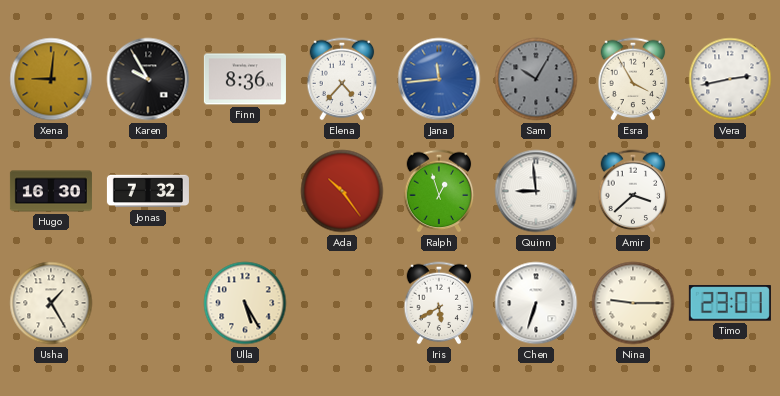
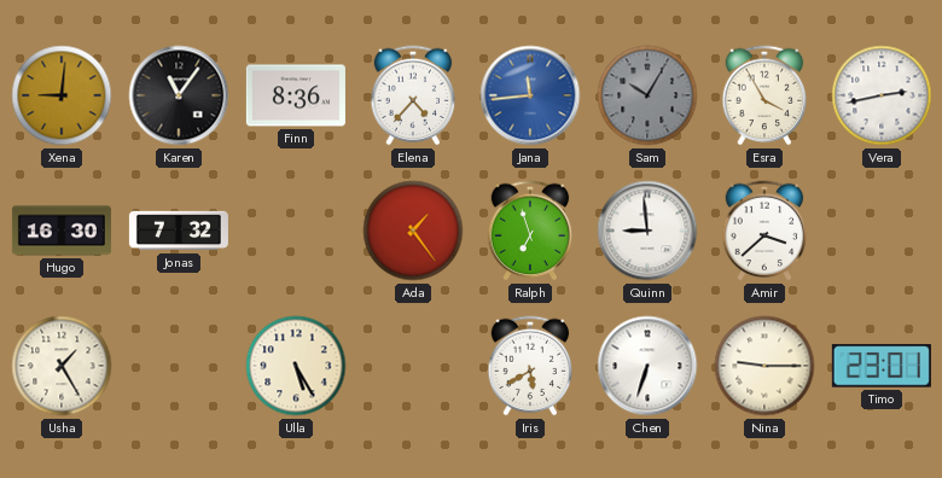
Karen: 9:55 -> 11:06
Ada: 10:24 -> 1:24
Ralph: 12:57 -> 6:57
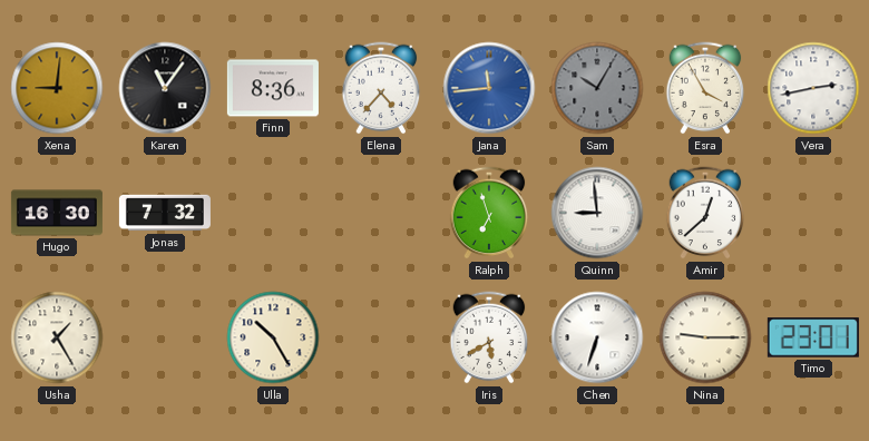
Ada: 1:24 -> none
Amir: 3:38 -> 12:38
Ulla: 5:25 -> 10:25
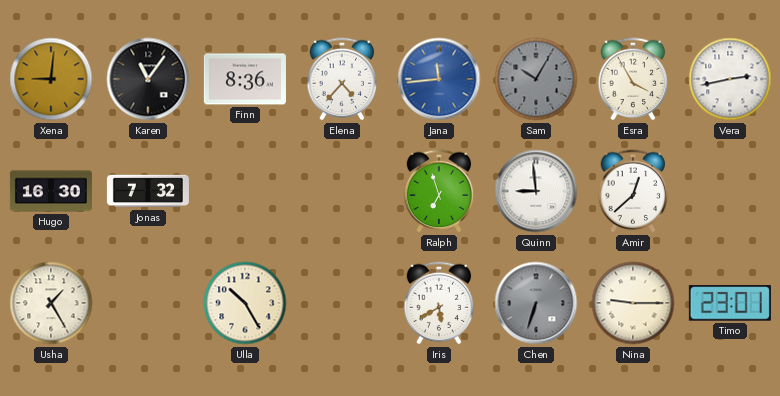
Chen dial: white -> grey
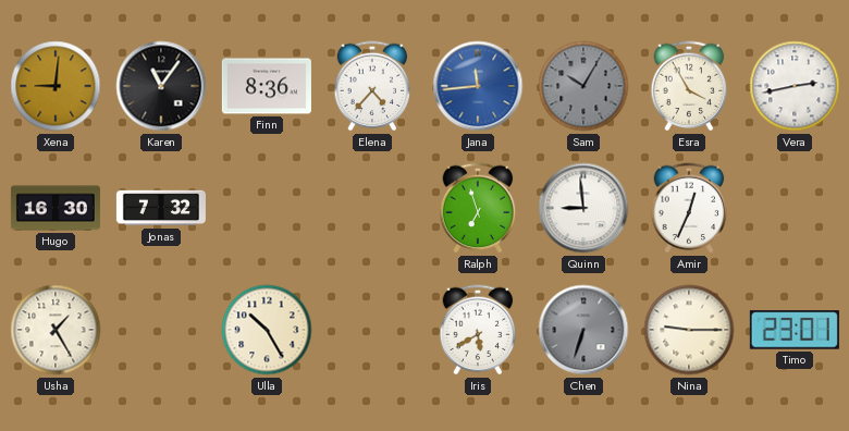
Amir: 12:38 -> 12:34
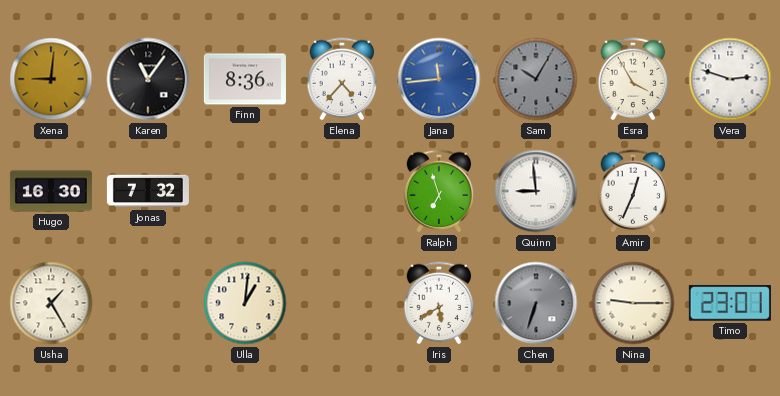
Vera: 2:43 -> 2:48
Ulla: 10:25 -> 1:01
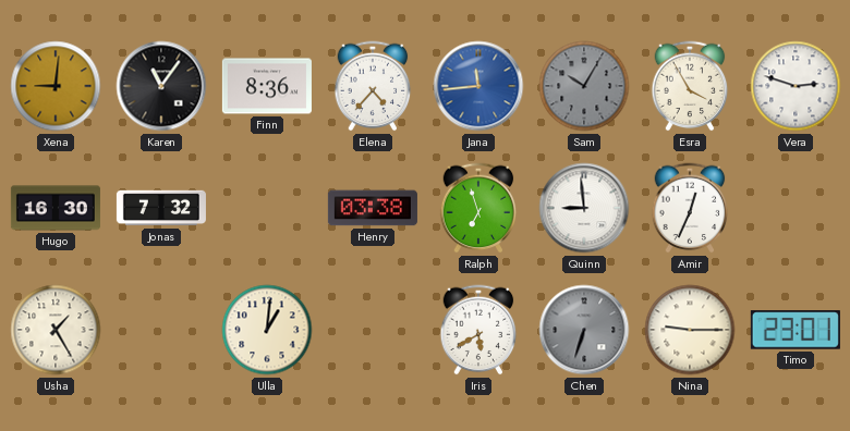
Henry: none -> 03:38
